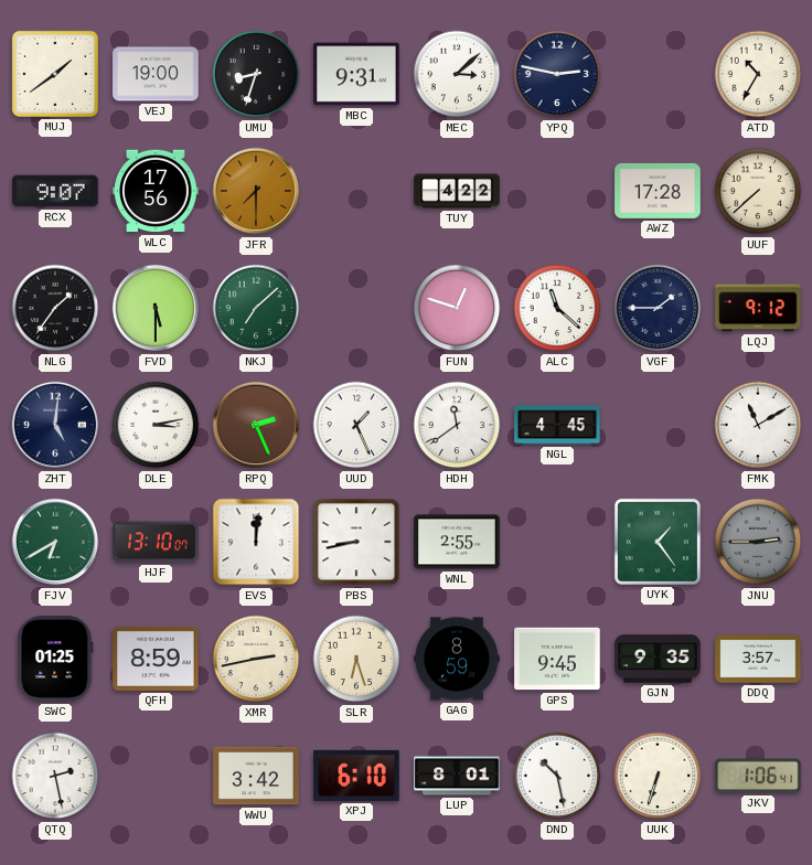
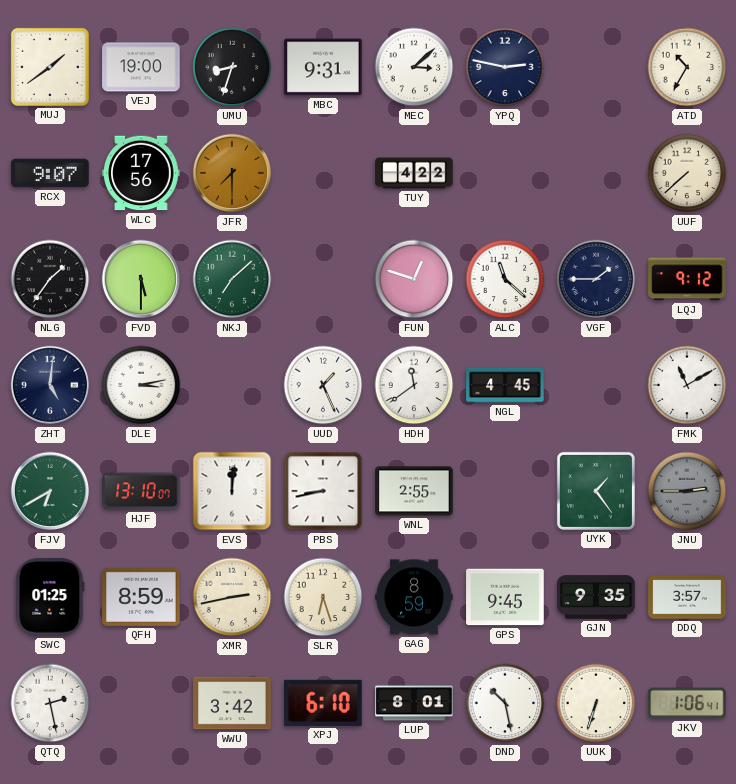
AWZ: 17:28 -> none
RPQ: 2:26 -> none
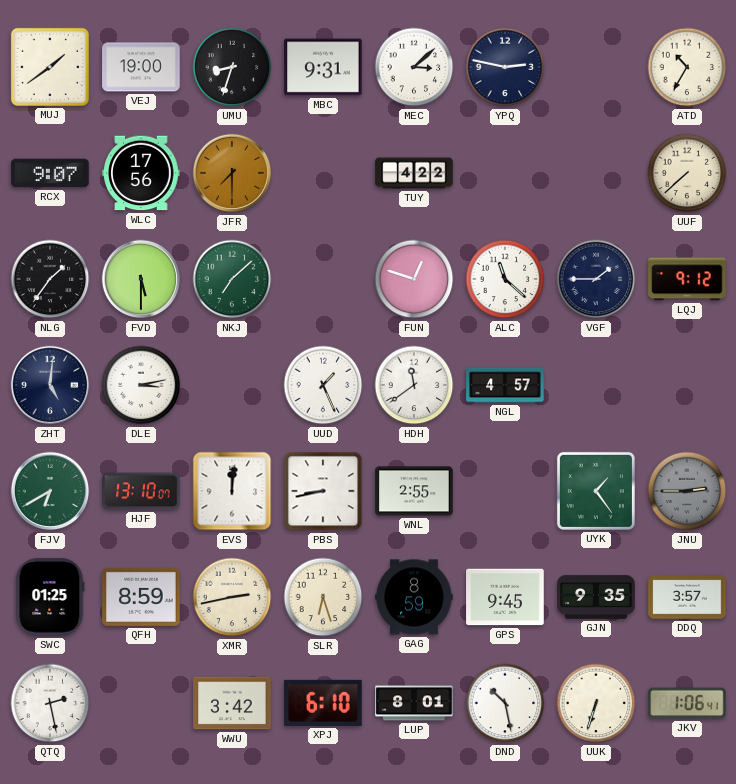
NGL: 4:45 -> 4:57
FMK: 11:10 -> none
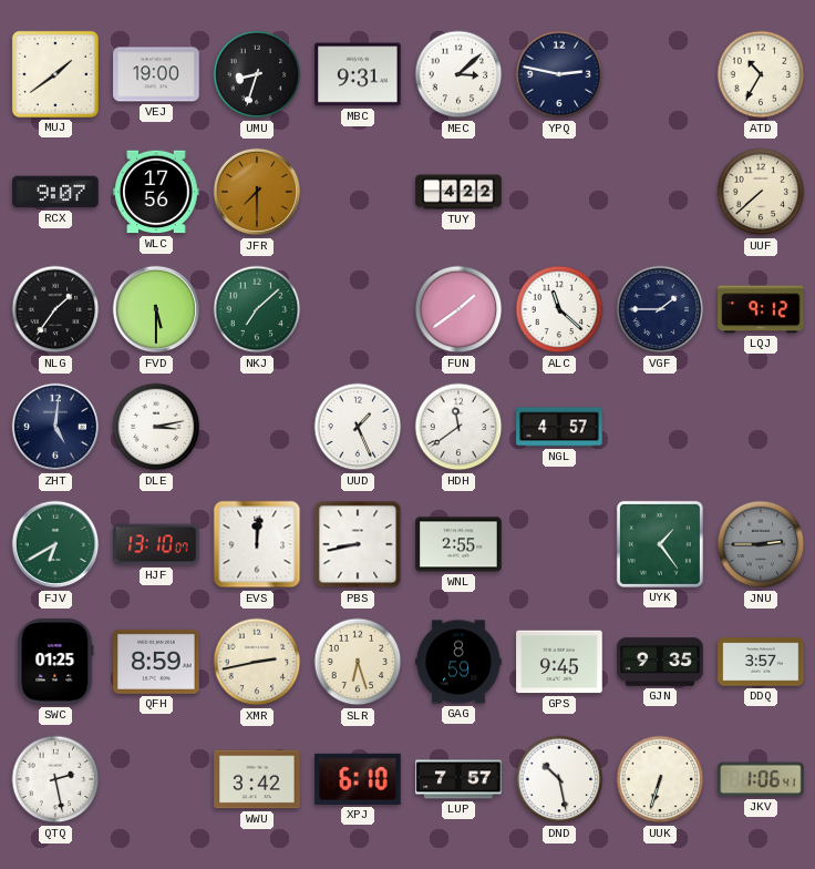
FUN: 12:48 -> 1:39
LUP: 8:01 -> 7:57
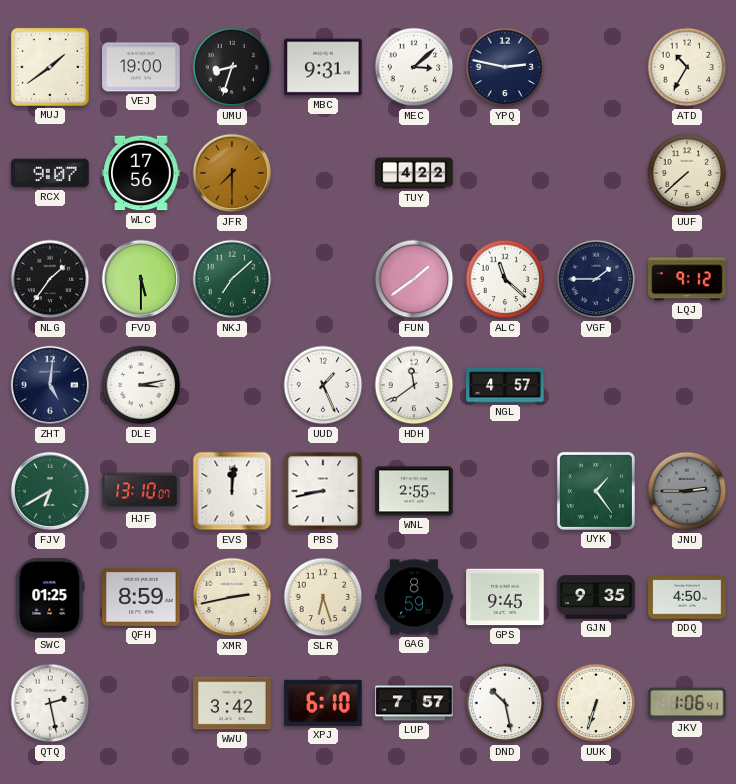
DDQ: 3:57 -> 4:50
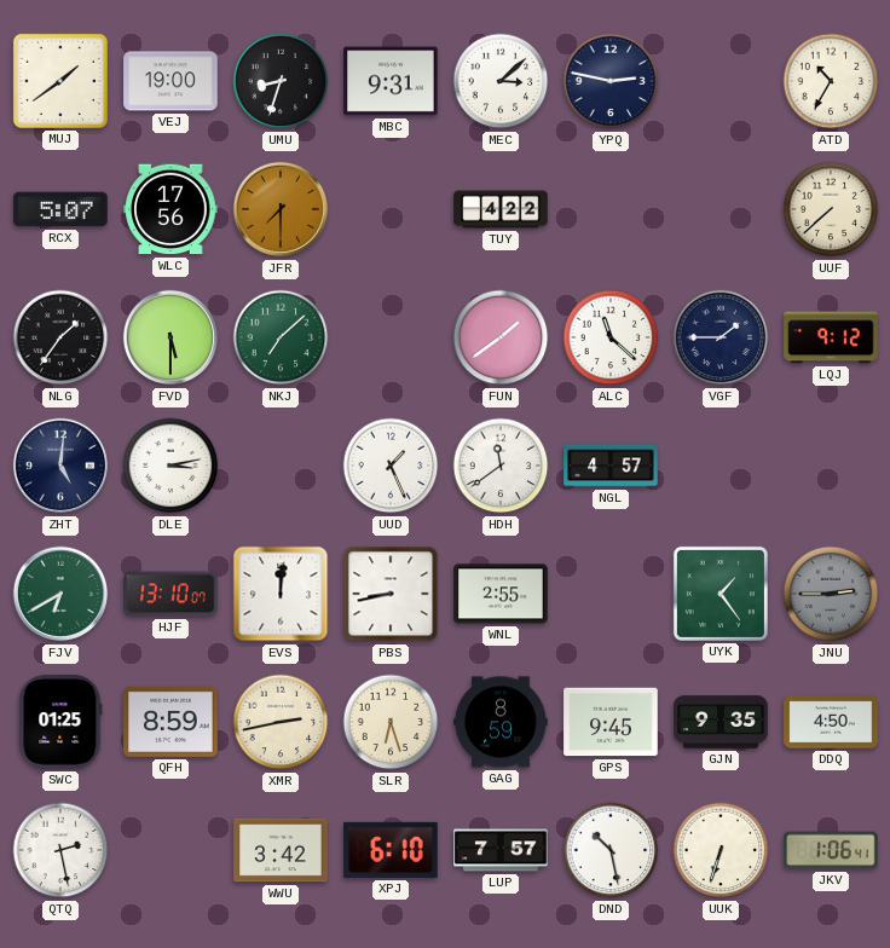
RCX: 9:07 -> 5:07
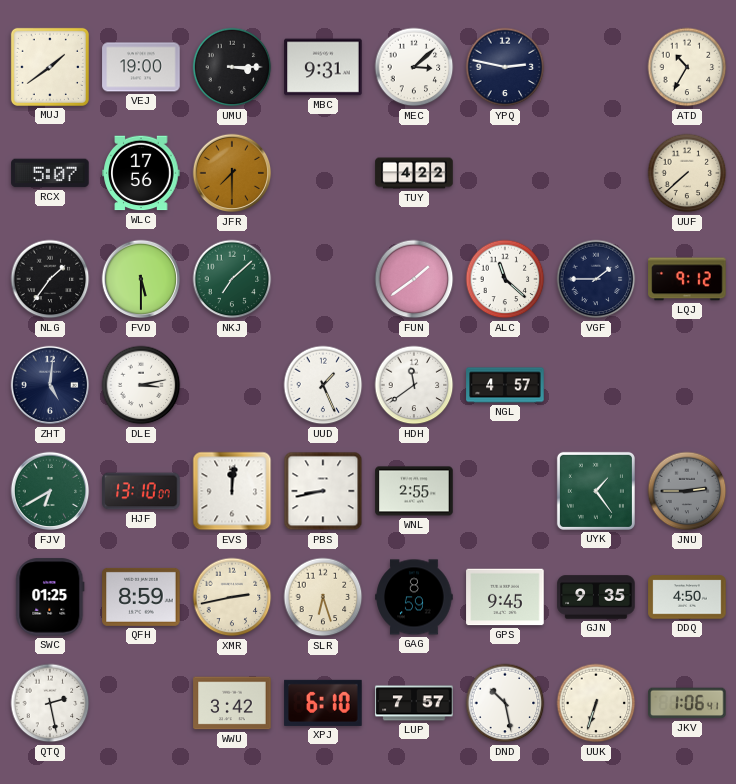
UMU: 8:33 -> 3:15
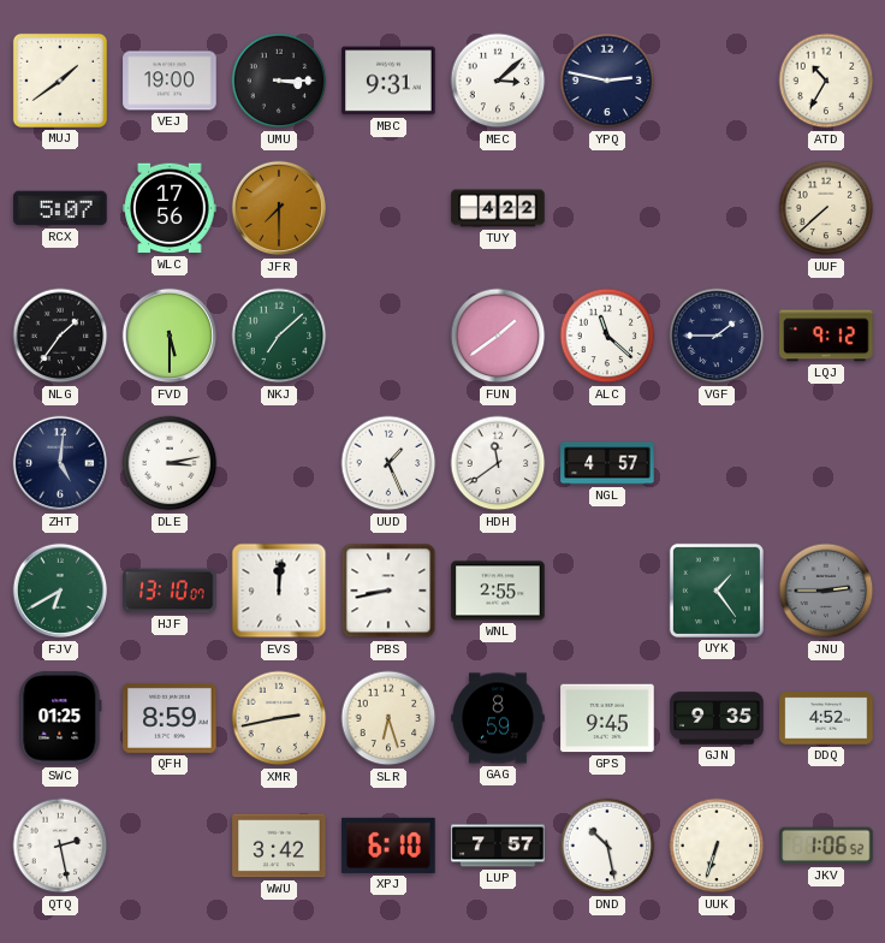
DDQ: 4:50 -> 4:52
JKV: 1:06:41 -> 1:06:52
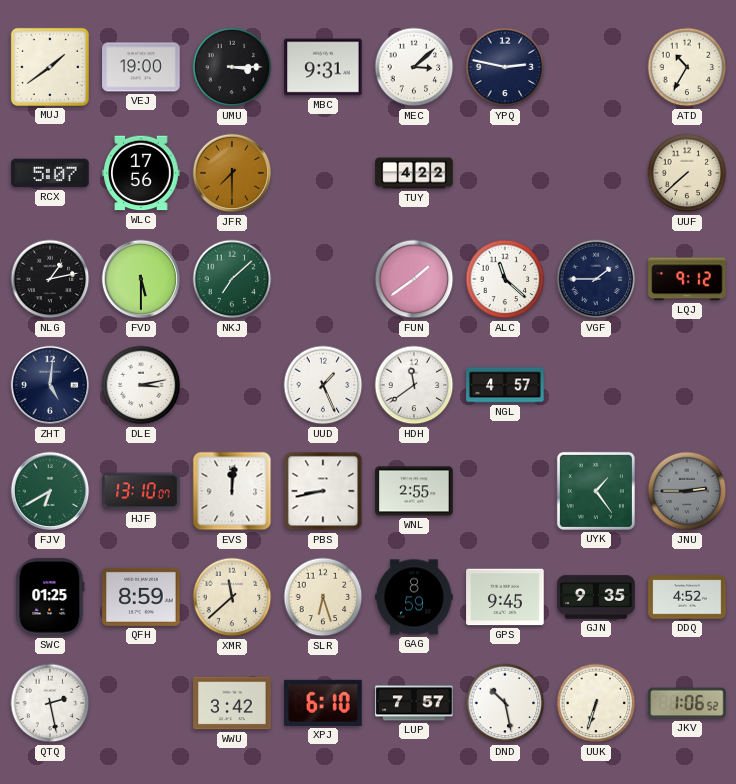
NLG: 1:36 -> 1:13
XMR: 2:43 -> 11:38
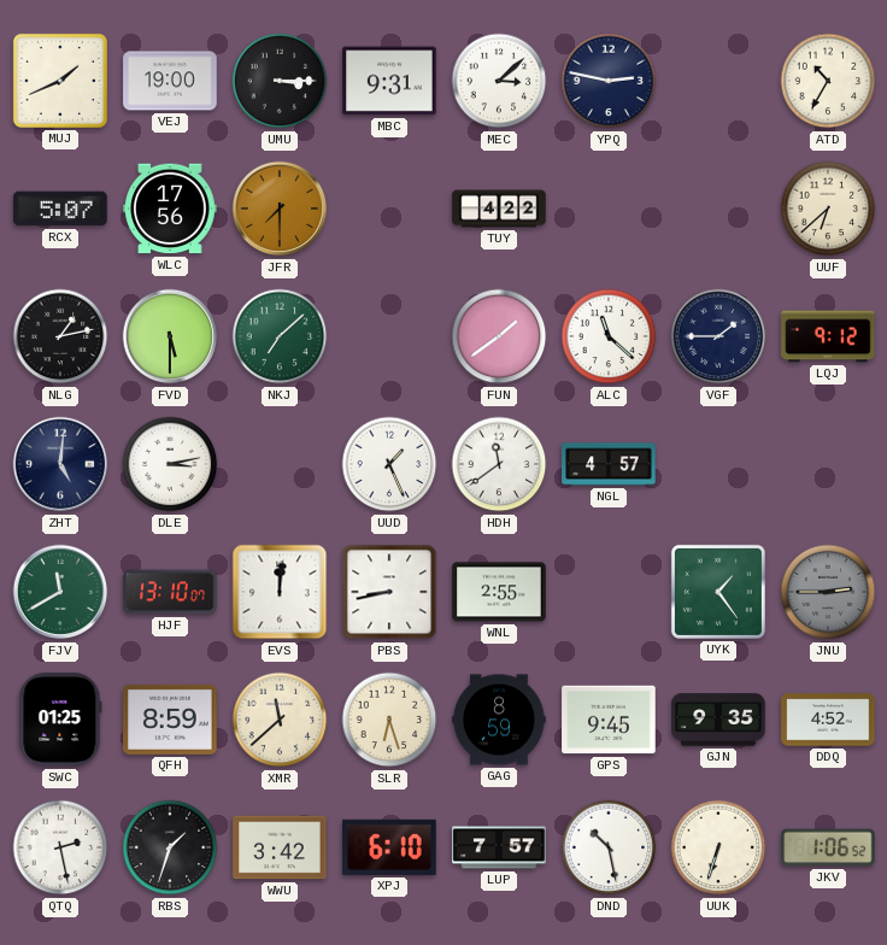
MUJ: 1:39 -> 1:41
UUF: 7:38 -> 6:38
FJV: 6:40 -> 11:40
RBS: none -> 1:33
